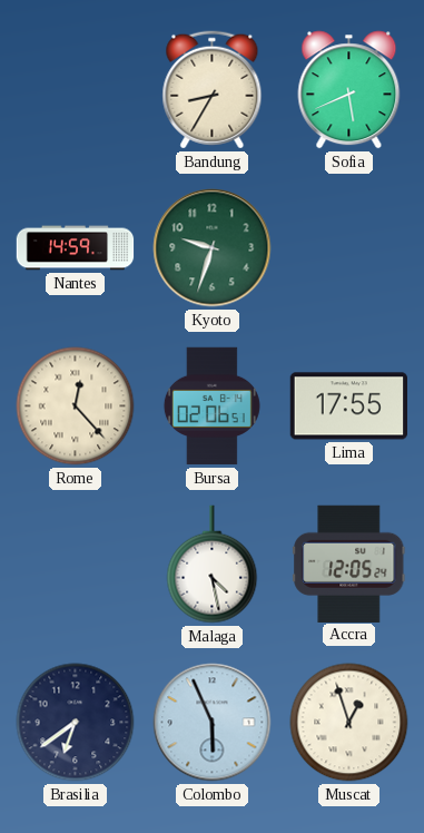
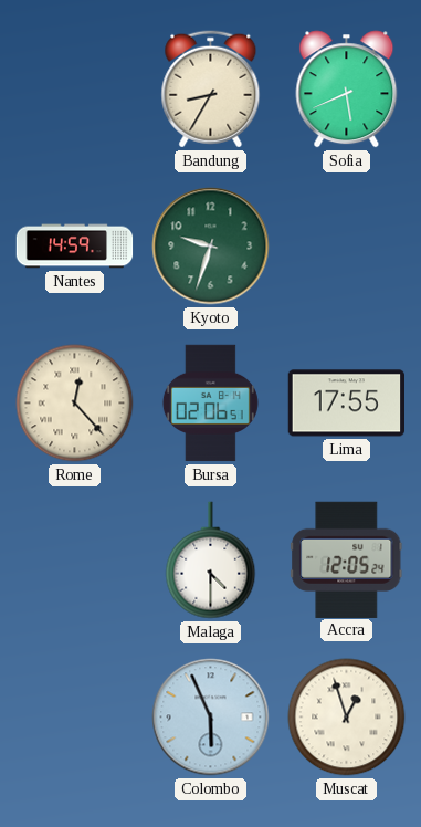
Malaga: 4:28 -> 4:30
Brasilia: 6:39 -> none
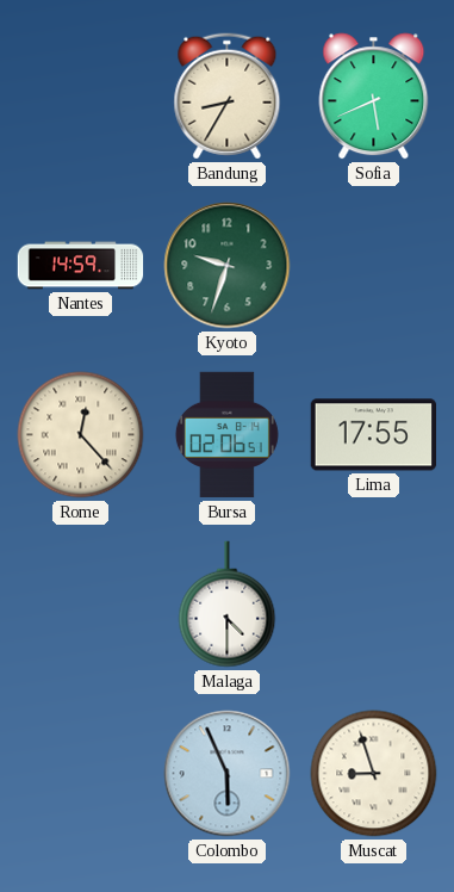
Accra: 12:05 -> none
Muscat: 12:57 -> 8:57
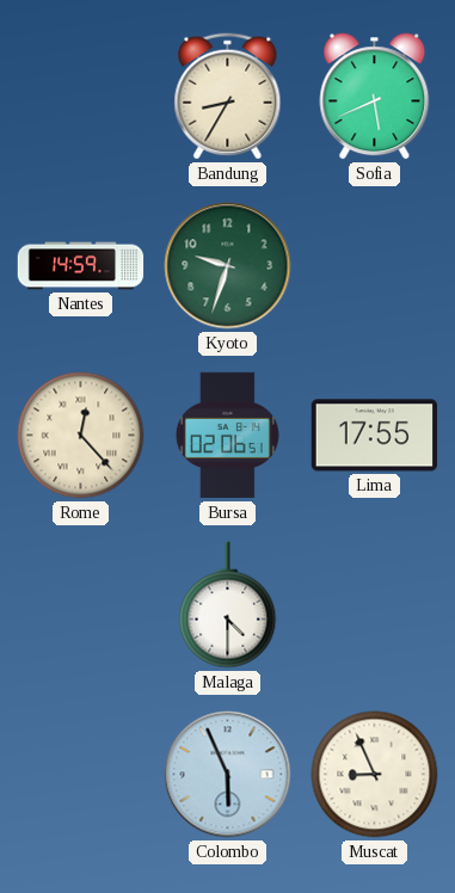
Muscat: 8:57 -> 8:56
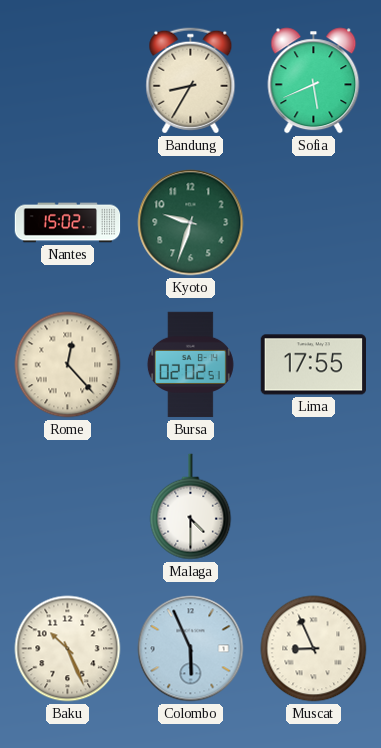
Nantes: 14:59 -> 15:02
Bursa: 02:06 -> 02:02
Baku: none -> 10:26
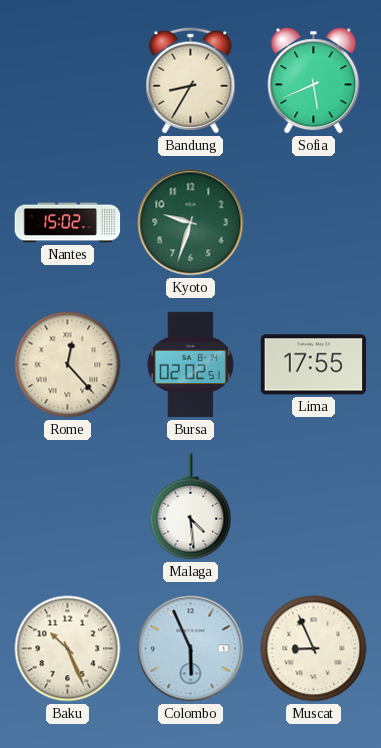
Malaga: 4:30 -> 4:29
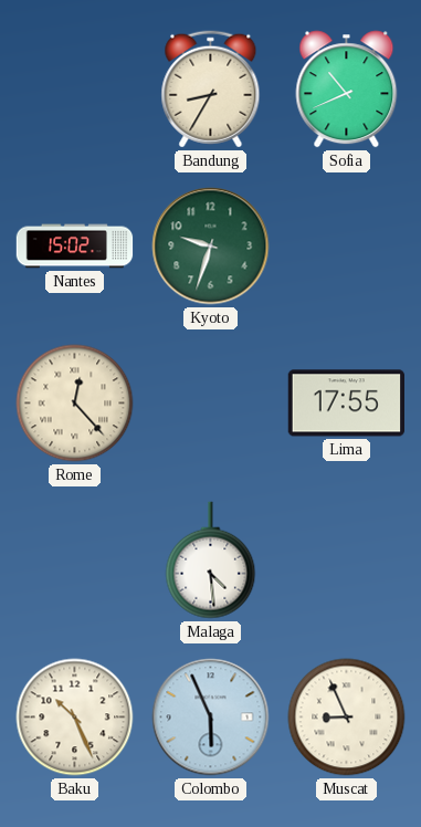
Sofia: 5:41 -> 10:41
Bursa: 02:02 -> none
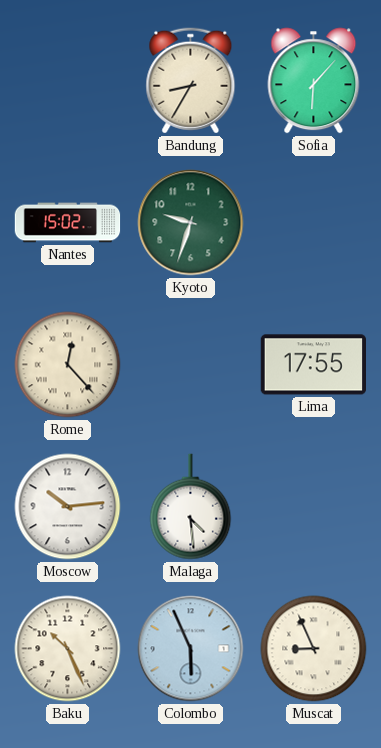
Sofia: 10:41 -> 6:07
Moscow: none -> 10:14
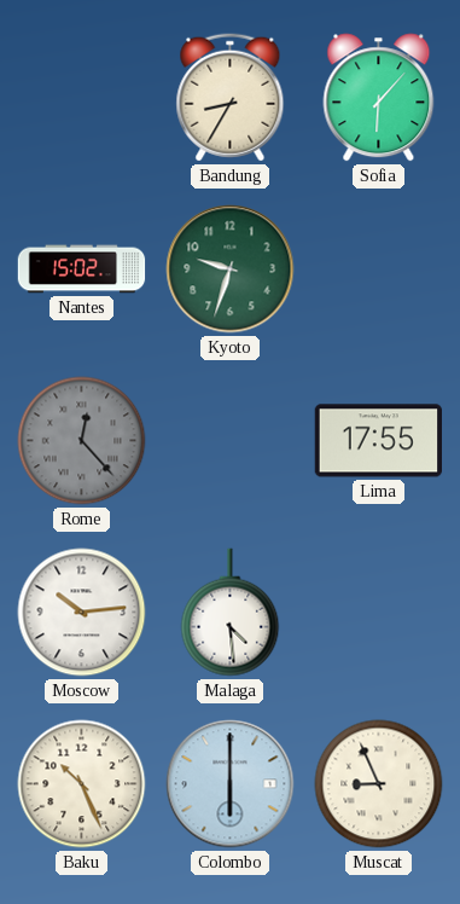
Rome dial: cream -> grey
Colombo: 5:56 -> 6:00
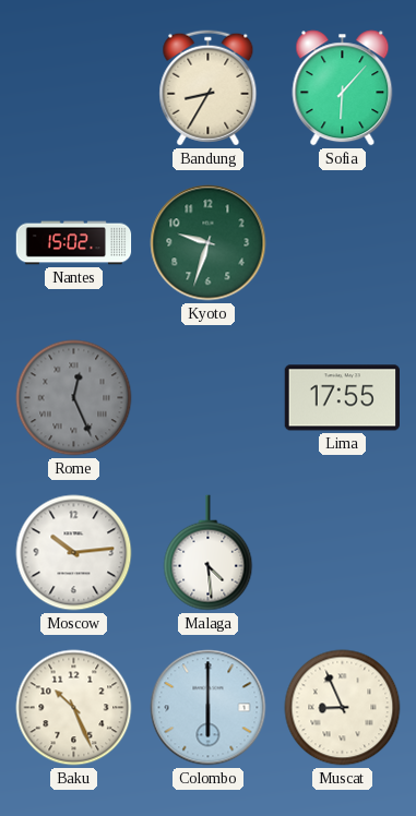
Rome: 12:23 -> 12:26
